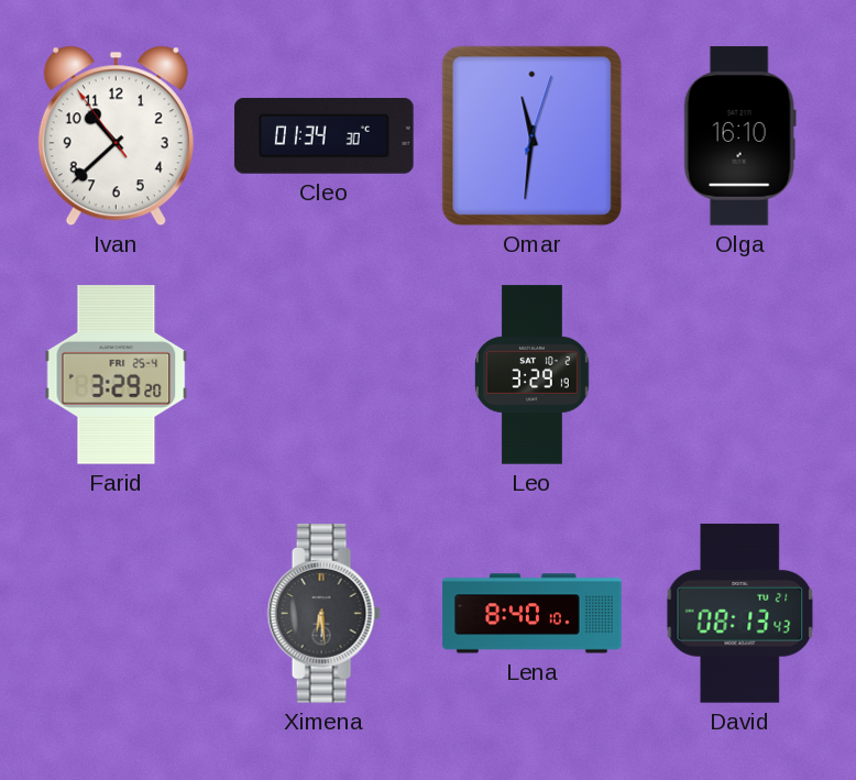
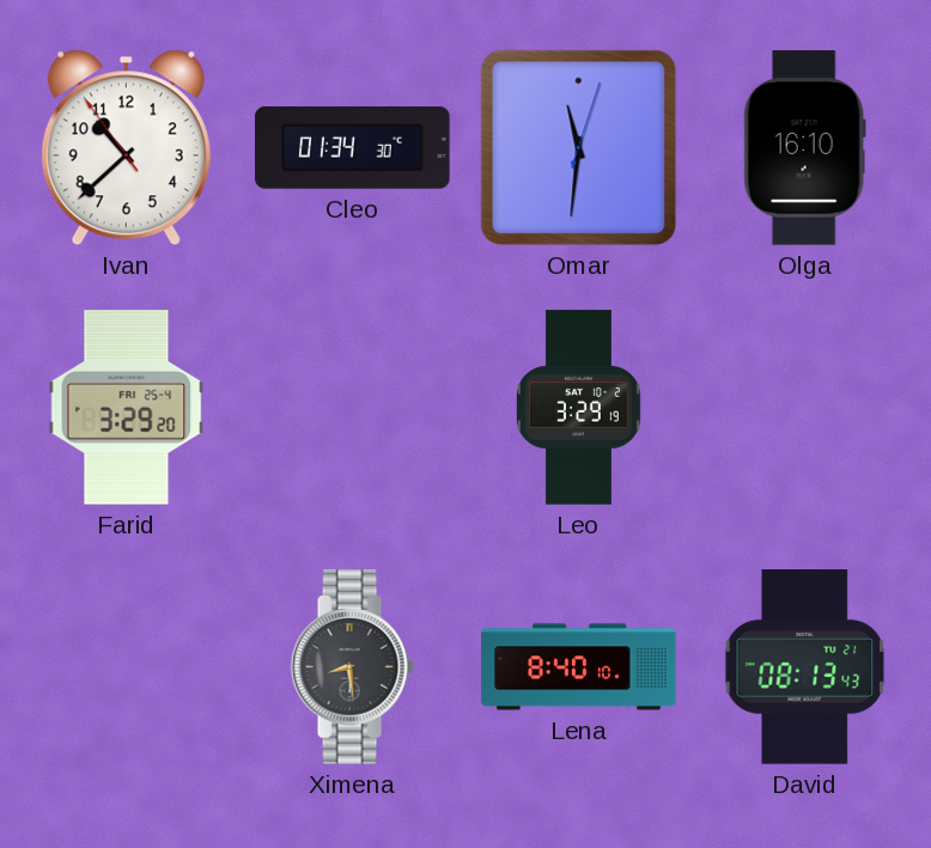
Ximena: 6:29 -> 8:29
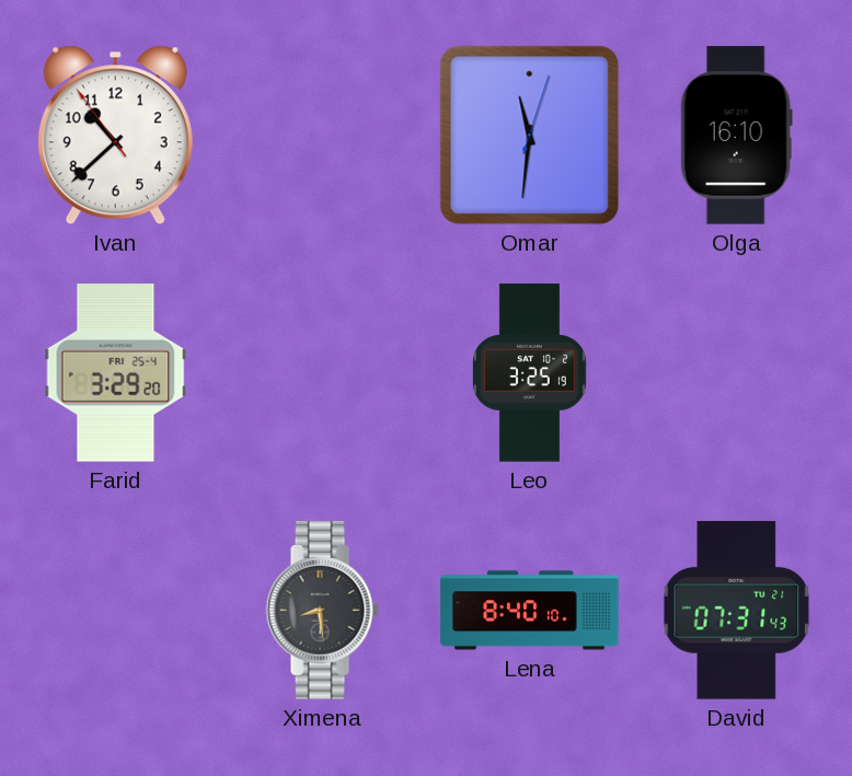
Cleo: 01:34 -> none
Leo: 3:29 -> 3:25
David: 08:13 -> 07:31
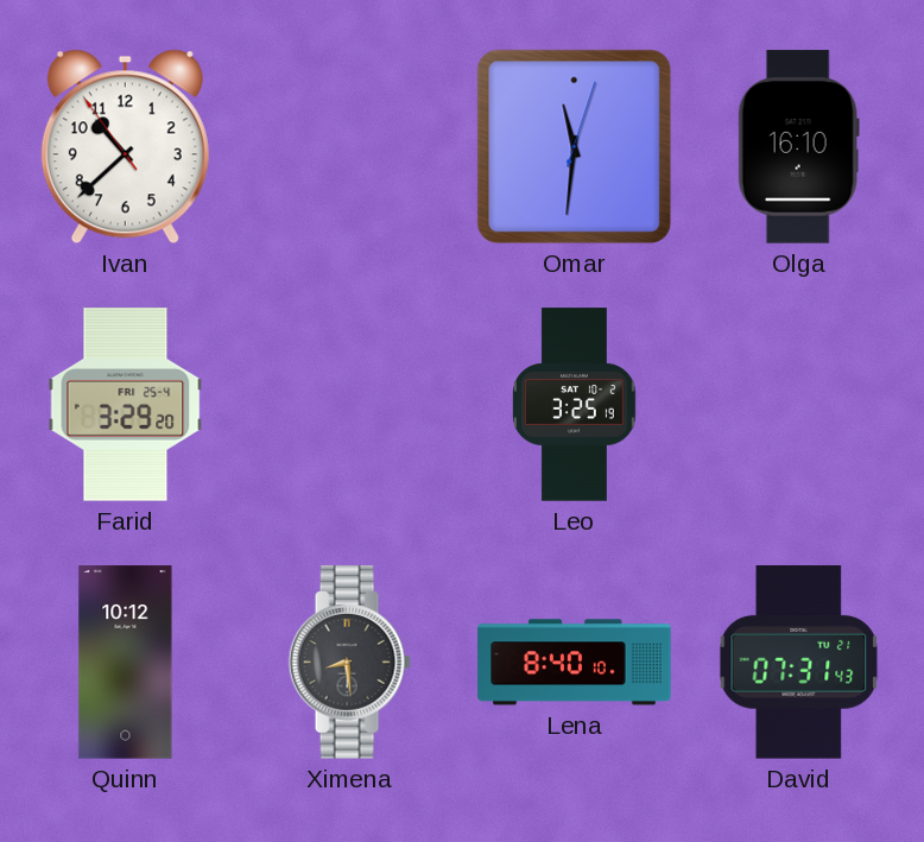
Quinn: none -> 10:12
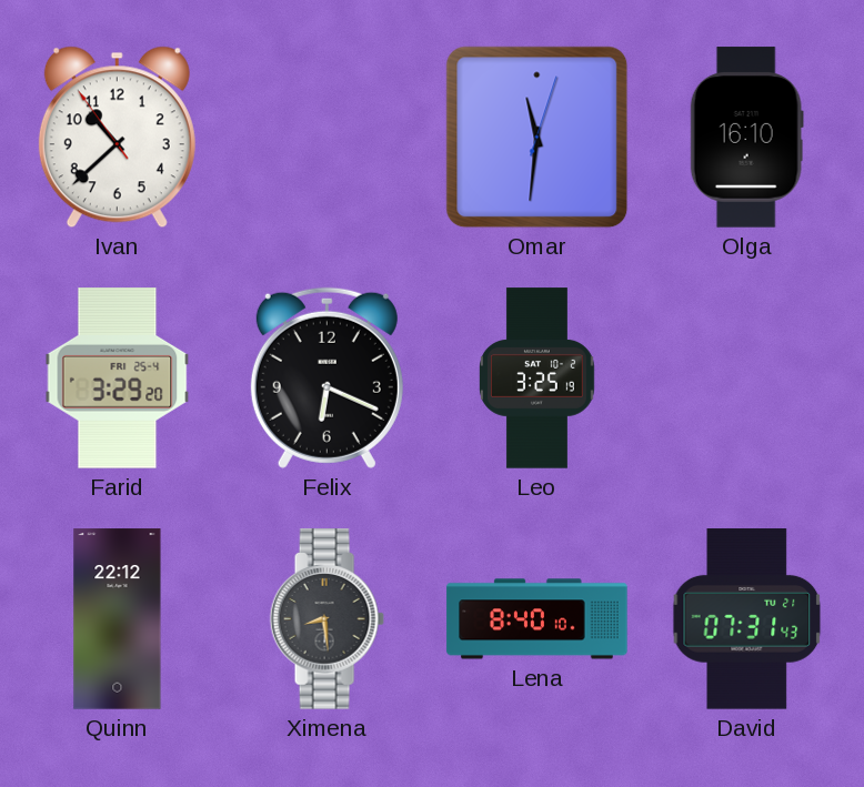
Felix: none -> 6:19
Quinn: 10:12 -> 22:12
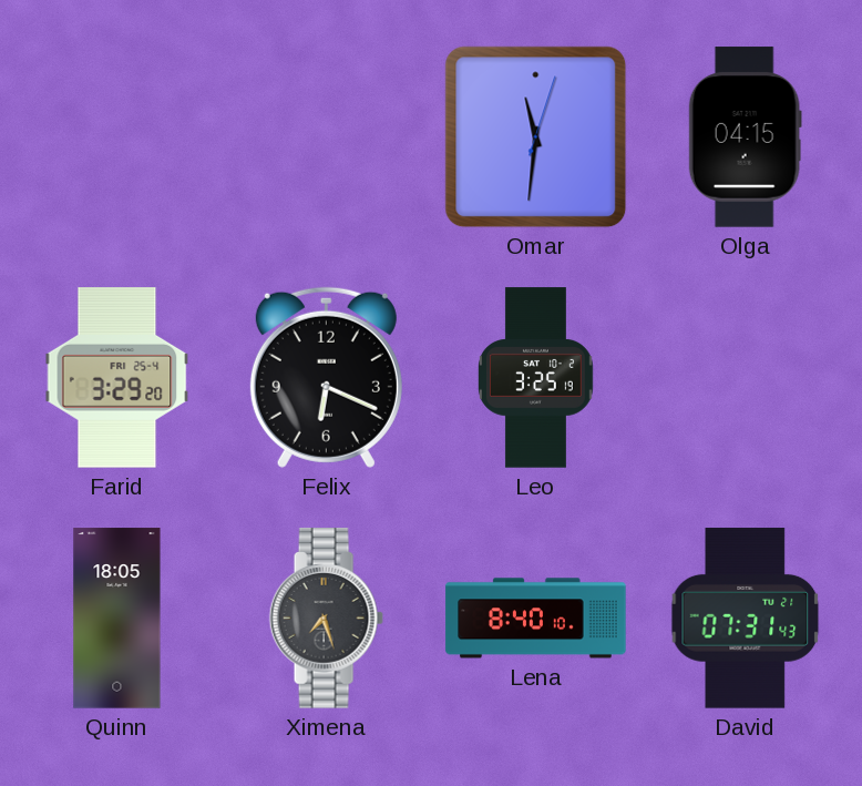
Ivan: 10:37 -> none
Olga: 16:10 -> 04:15
Quinn: 22:12 -> 18:05
Ximena: 8:29 -> 7:27
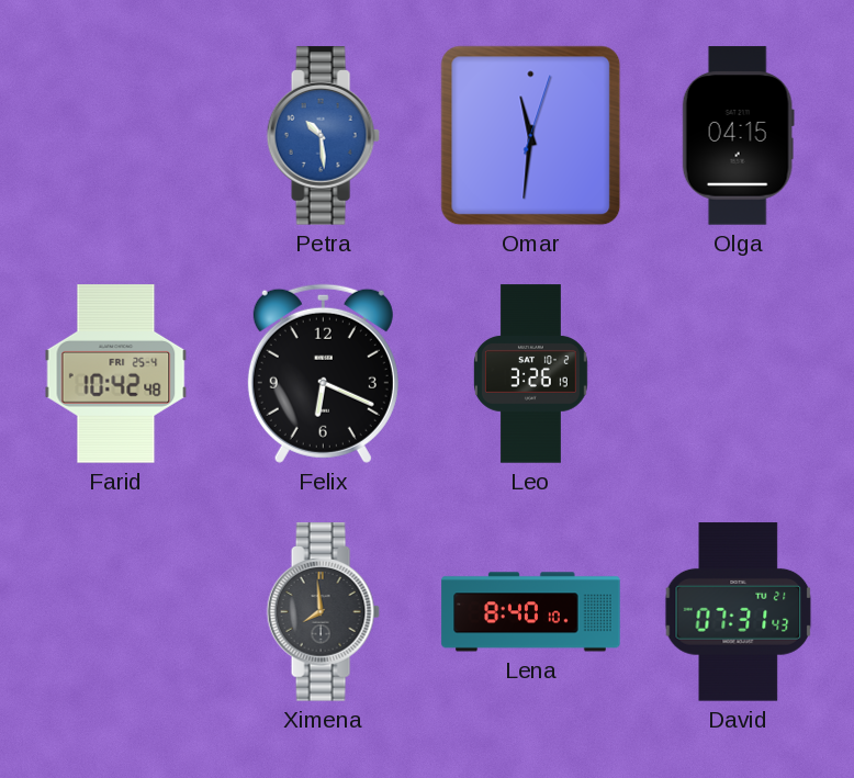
Petra: none -> 10:29
Farid: 3:29 -> 10:42
Leo: 3:25 -> 3:26
Quinn: 18:05 -> none
Ximena: 7:27 -> 7:59
